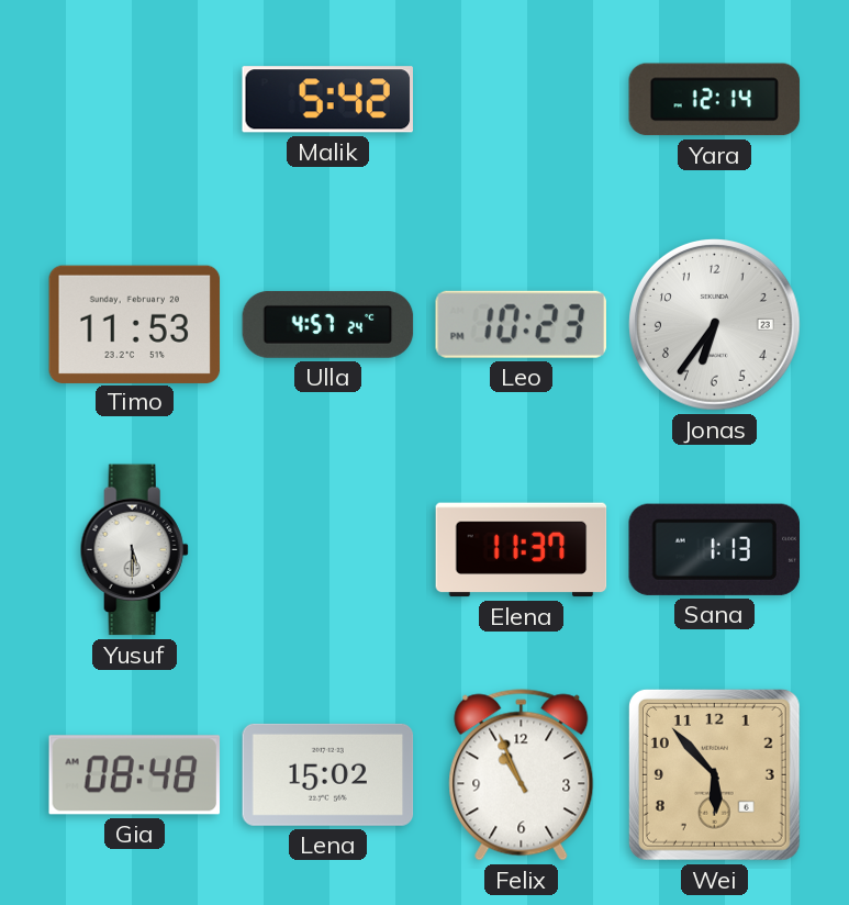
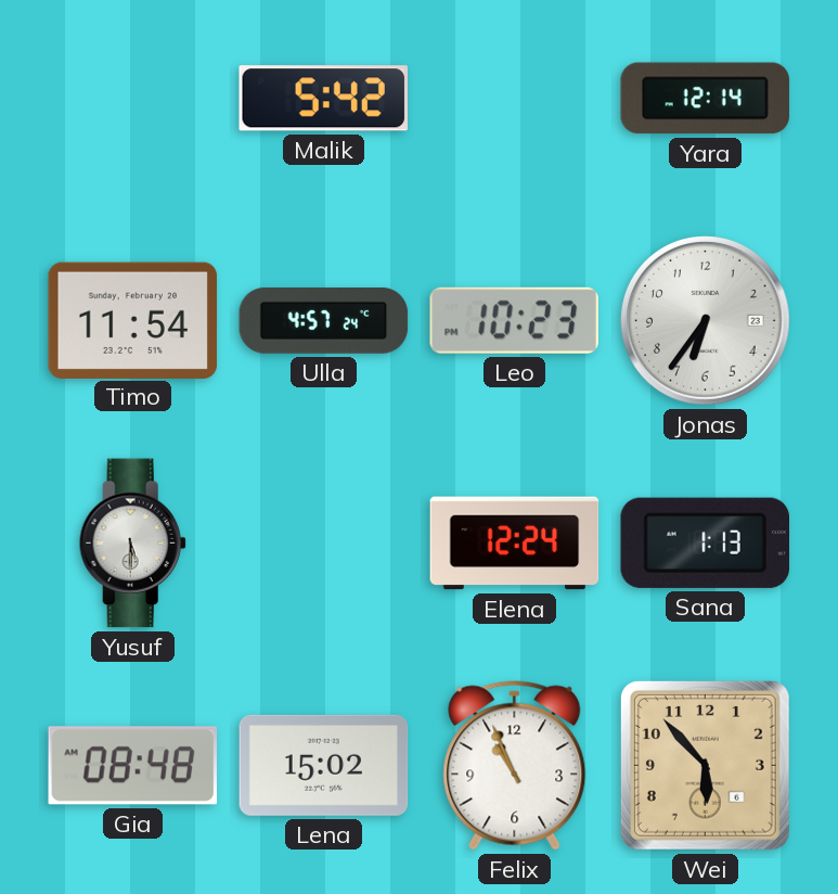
Timo: 11:53 -> 11:54
Elena: 11:37 -> 12:24
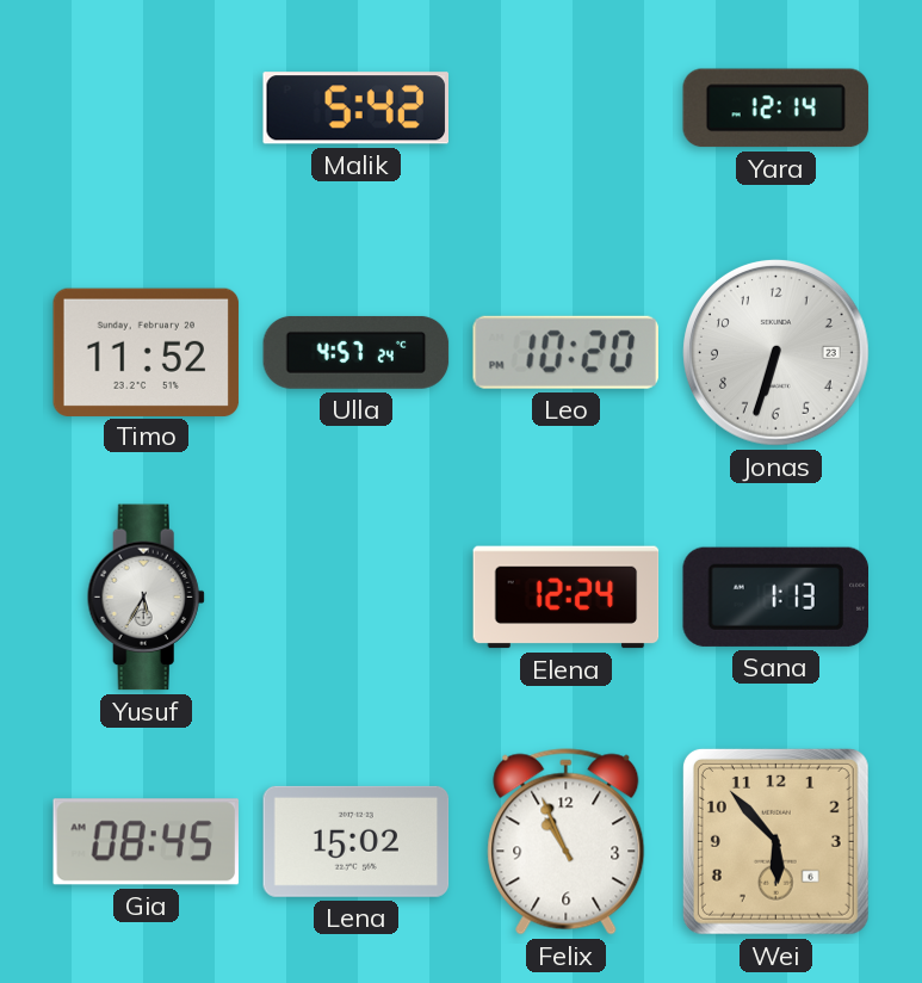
Timo: 11:54 -> 11:52
Leo: 10:23 -> 10:20
Jonas: 6:36 -> 6:33
Yusuf: 5:30 -> 5:35
Gia: 08:48 -> 08:45
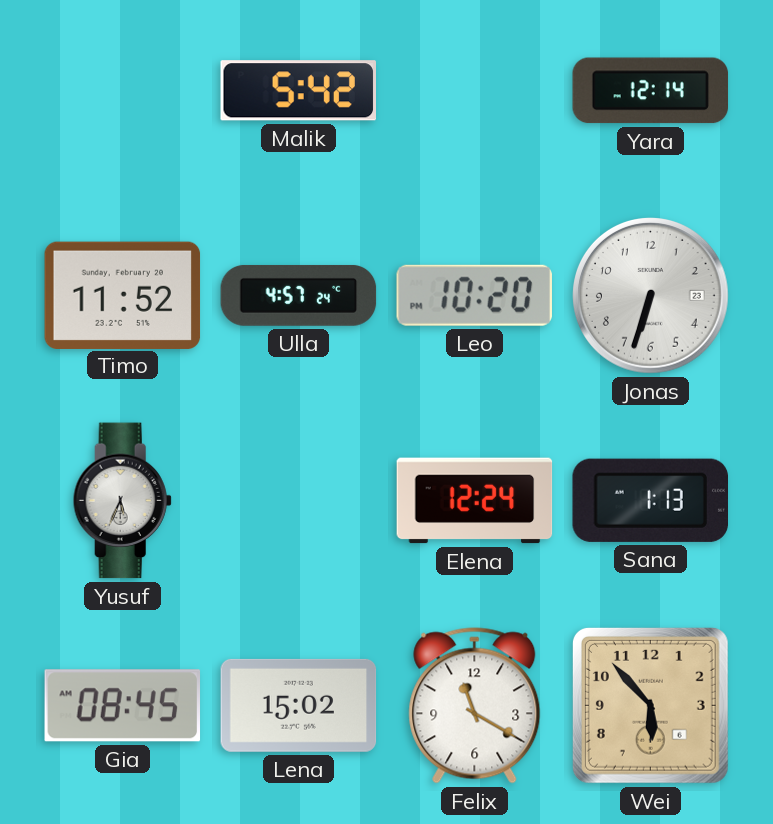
Yusuf: 5:35 -> 5:34
Felix: 10:56 -> 11:20
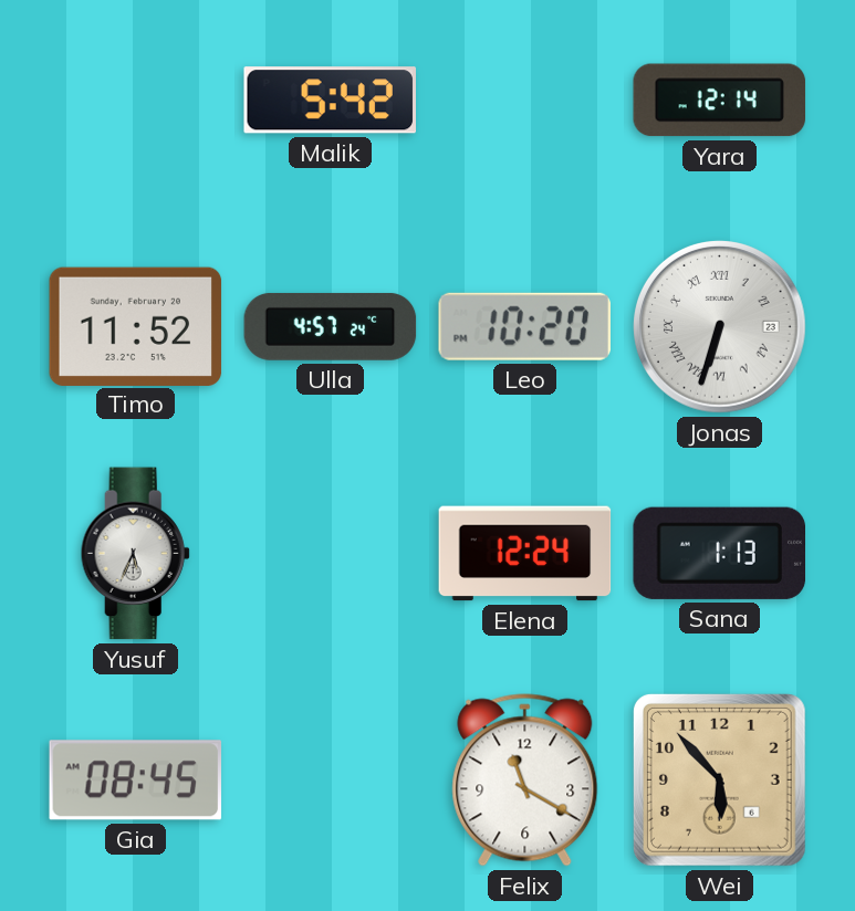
Jonas numerals: Arabic -> Roman
Lena: 15:02 -> none
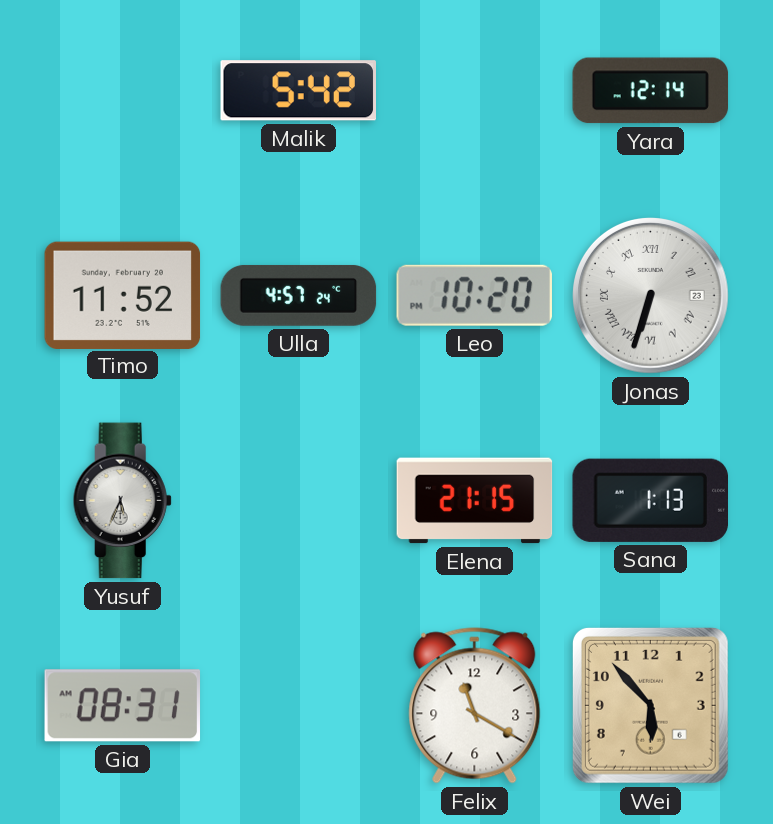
Elena: 12:24 -> 21:15
Gia: 08:45 -> 08:31
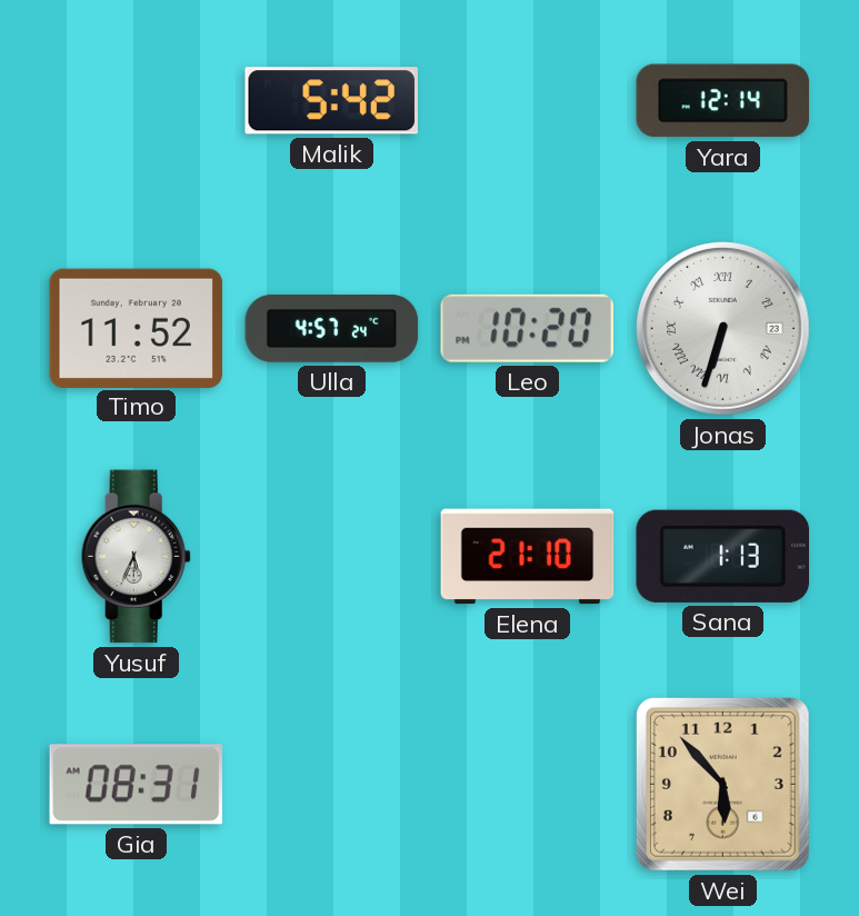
Elena: 21:15 -> 21:10
Felix: 11:20 -> none
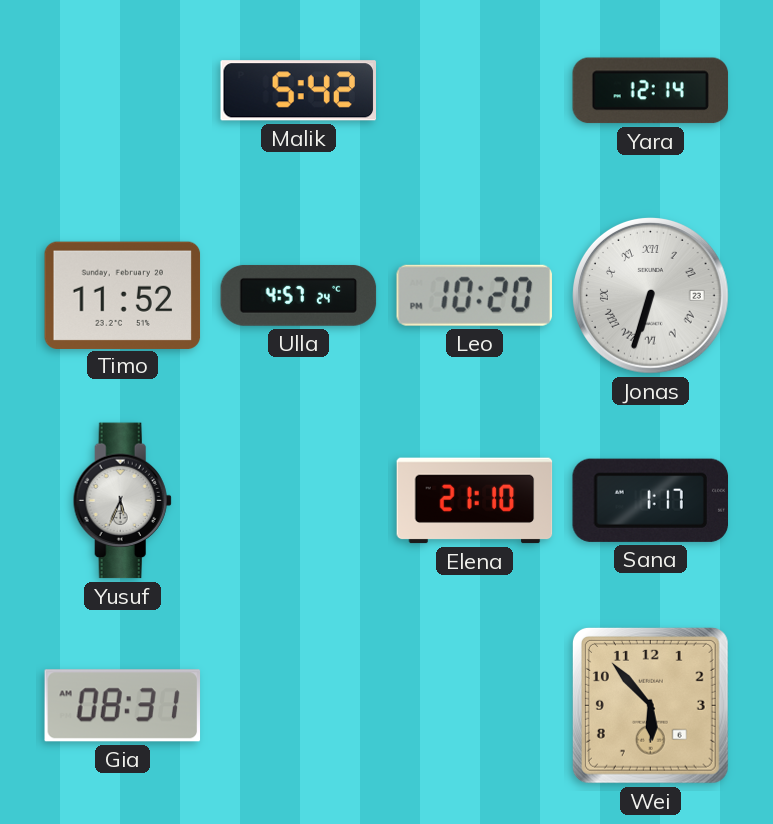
Sana: 1:13 -> 1:17
